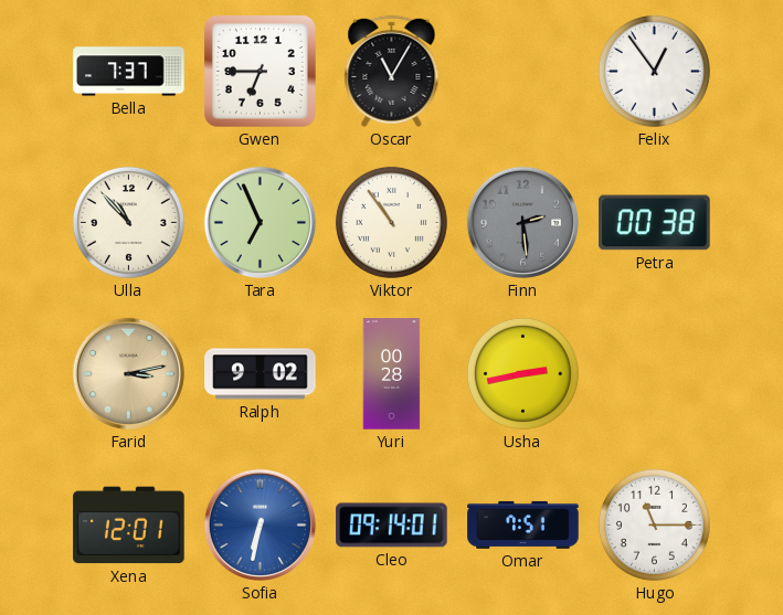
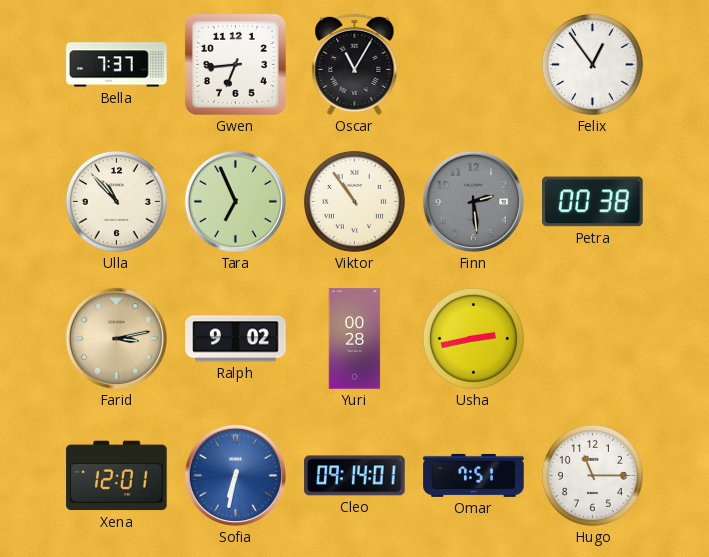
Gwen: 6:45 -> 6:44
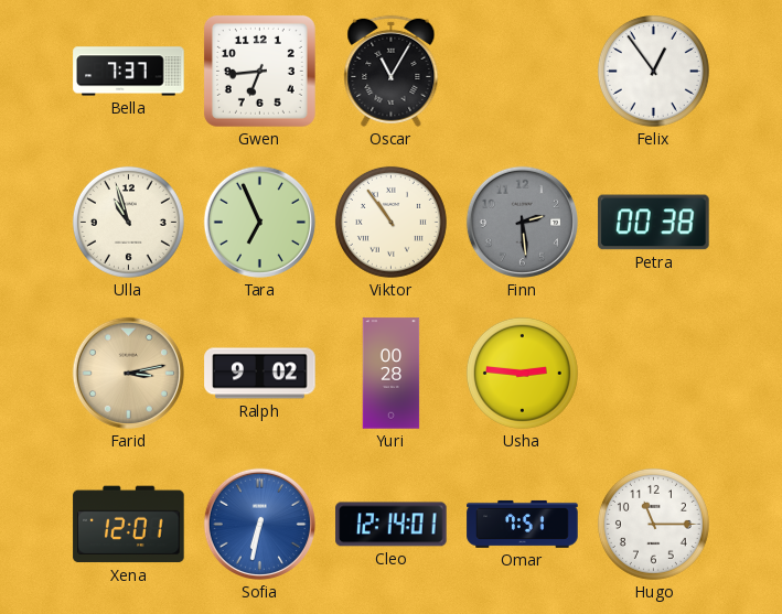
Ulla: 10:53 -> 10:57
Usha: 2:43 -> 2:46
Cleo: 09:14 -> 12:14
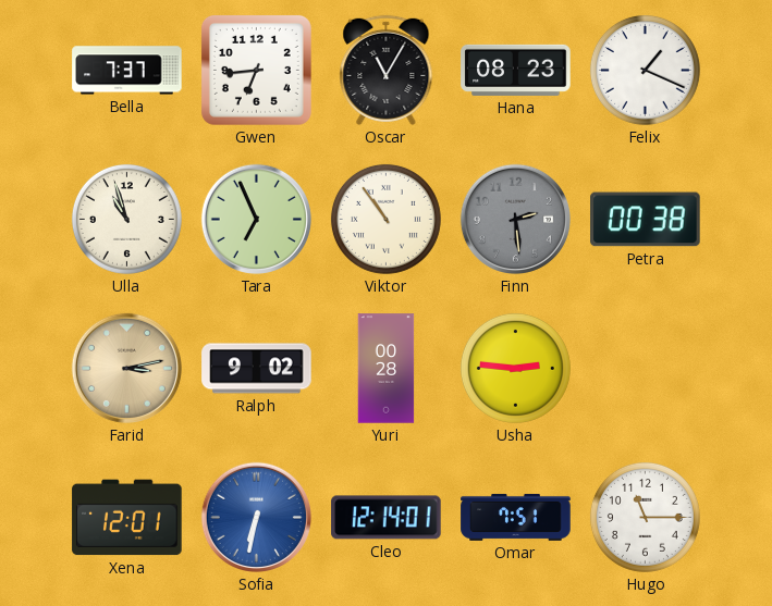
Hana: none -> 08:23
Felix: 12:54 -> 1:19
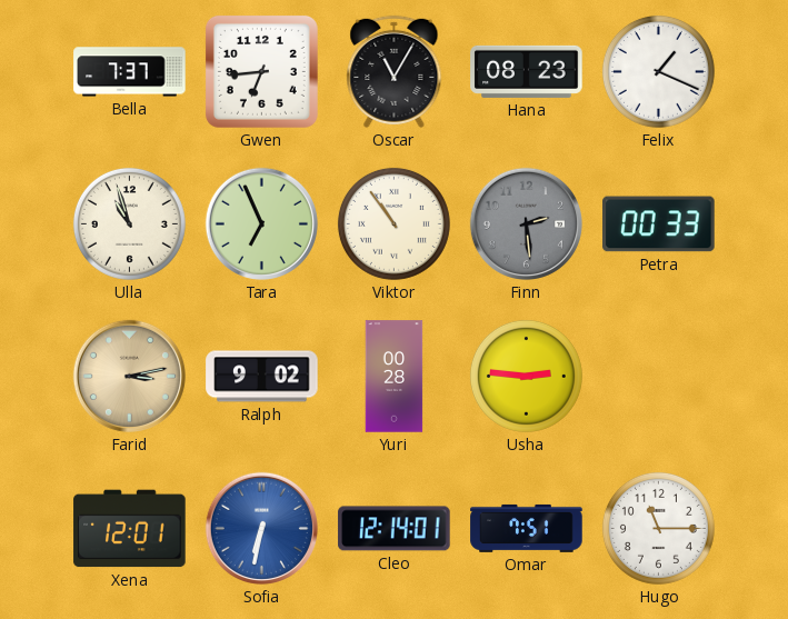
Petra: 00:38 -> 00:33
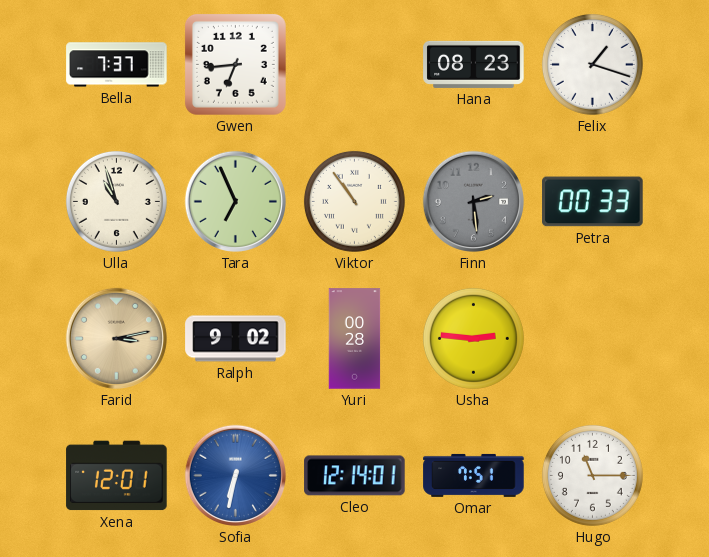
Oscar: 11:05 -> none
Felix: 1:19 -> 1:18
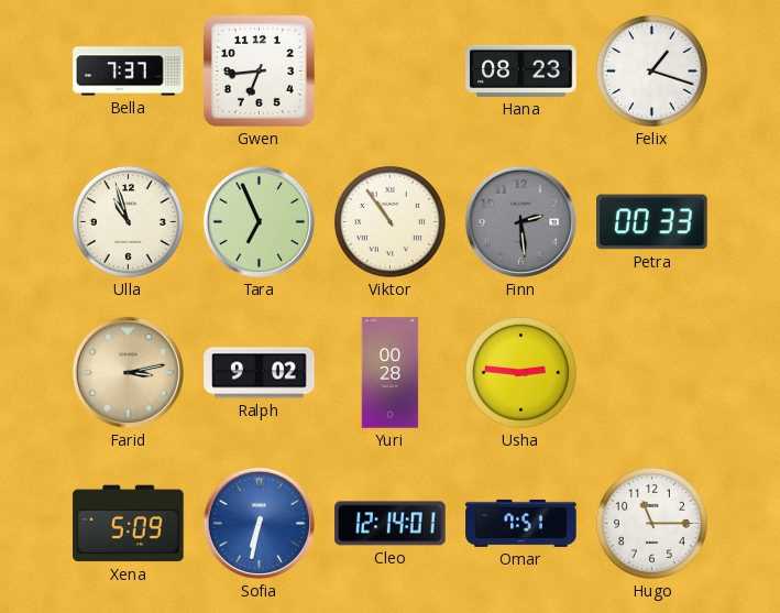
Xena: 12:01 -> 5:09
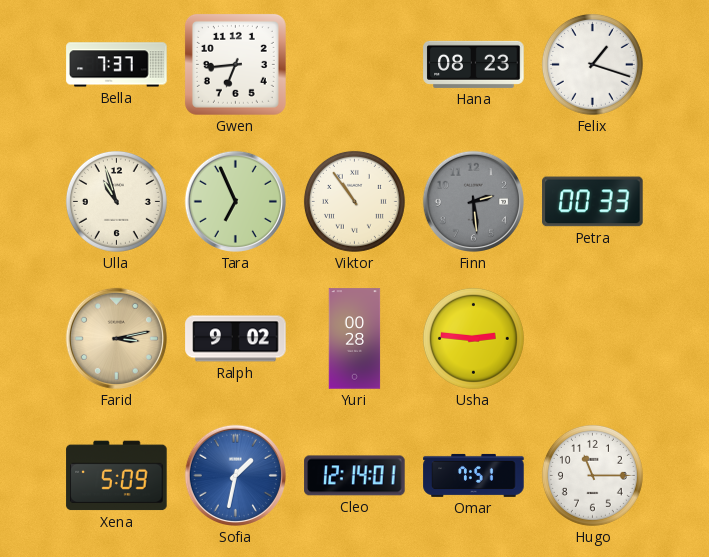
Sofia: 6:32 -> 1:32
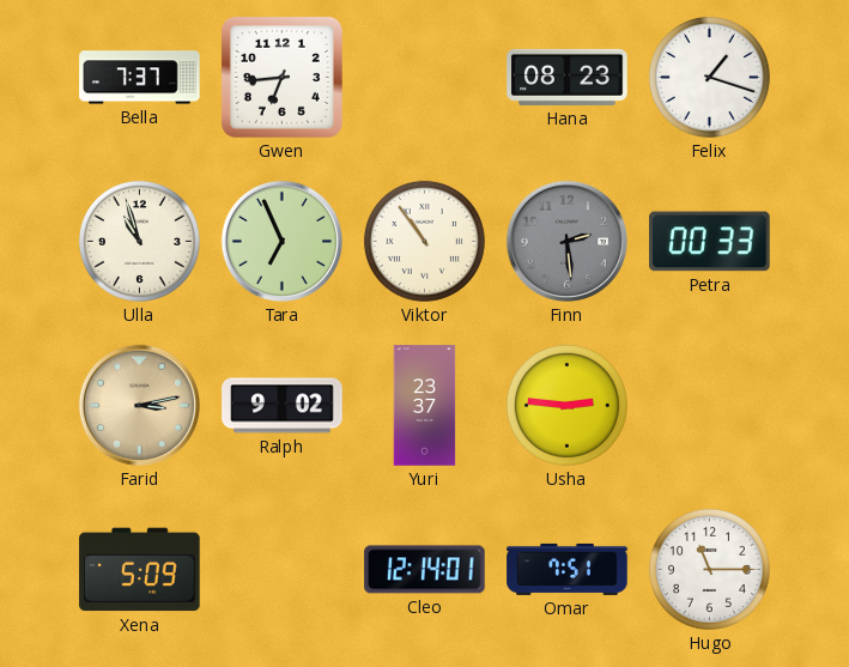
Yuri: 00:28 -> 23:37
Sofia: 1:32 -> none
